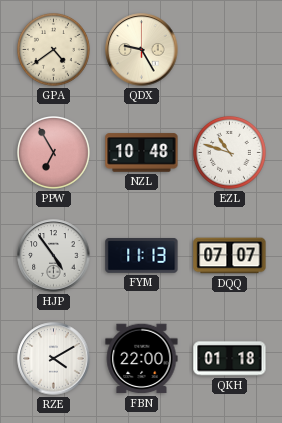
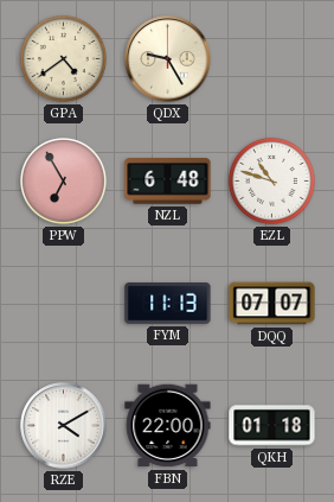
NZL: 10:48 -> 6:48
HJP: 4:54 -> none
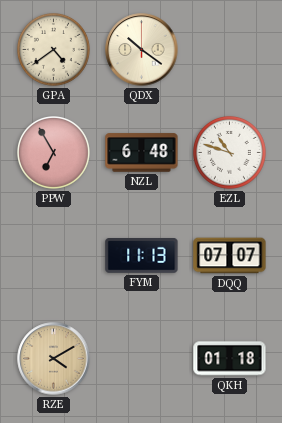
QDX: 9:25 -> 10:21
RZE dial: white -> champagne
FBN: 22:00 -> none
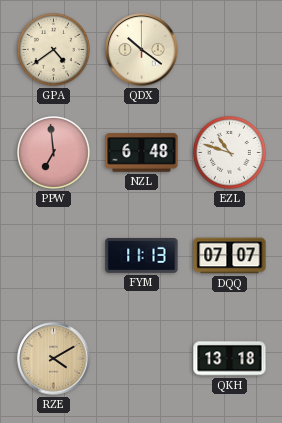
PPW: 6:55 -> 6:59
QKH: 01:18 -> 13:18
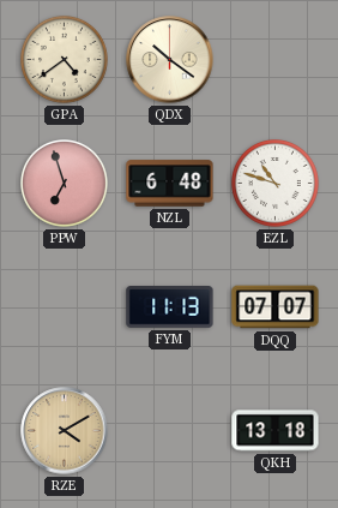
PPW: 6:59 -> 6:57
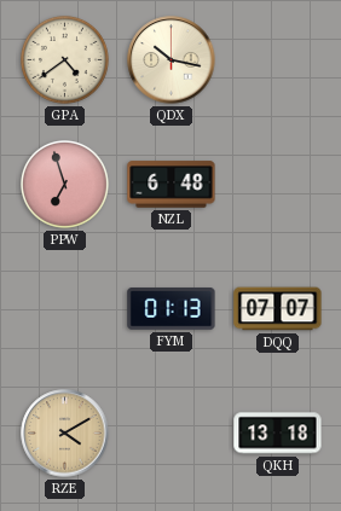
QDX: 10:21 -> 10:17
EZL: 10:48 -> none
FYM: 11:13 -> 01:13
